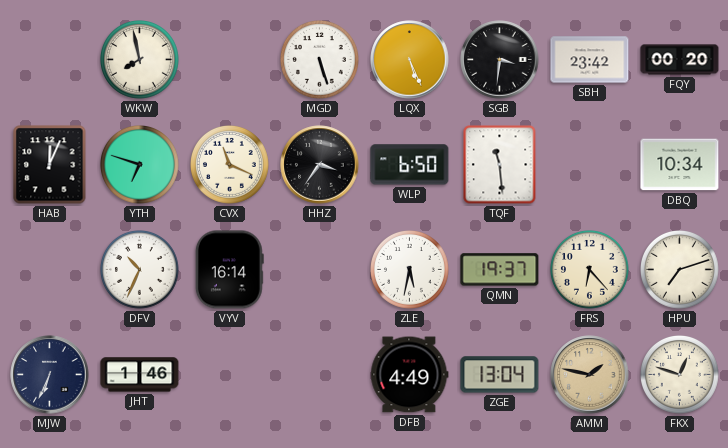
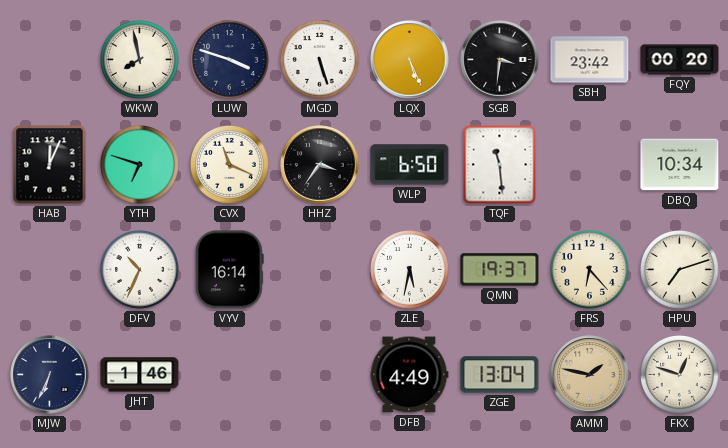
LUW: none -> 3:48
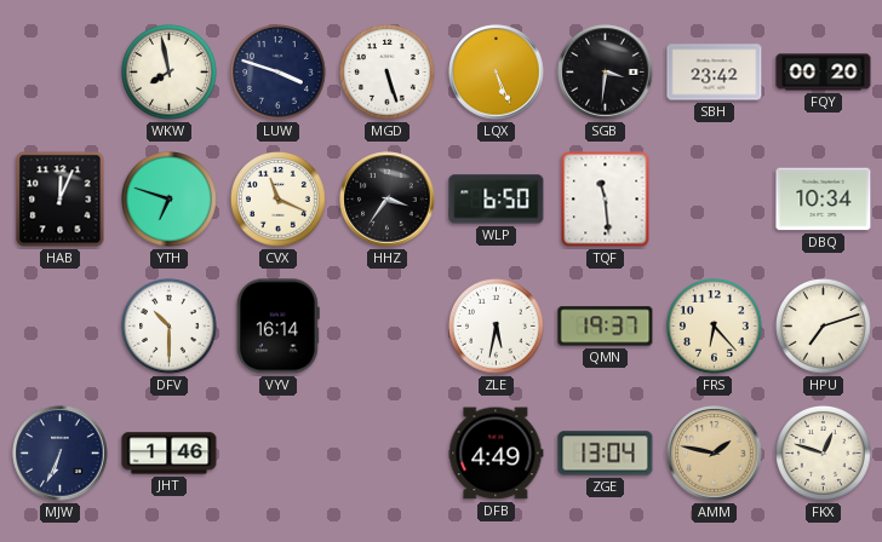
DFV: 10:34 -> 10:30
